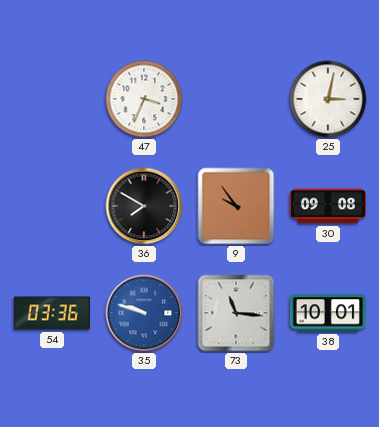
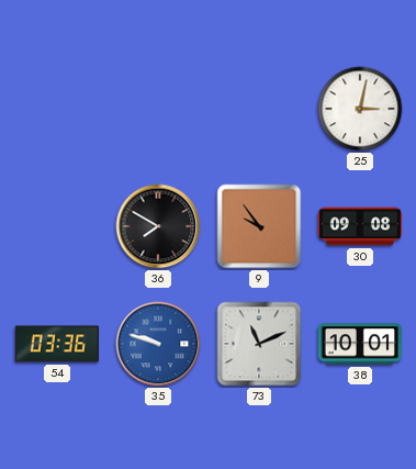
47: 3:34 -> none
73: 11:16 -> 11:11
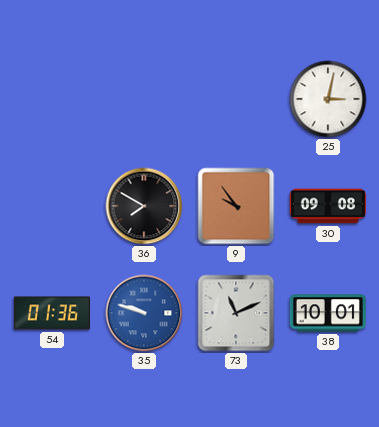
54: 03:36 -> 01:36
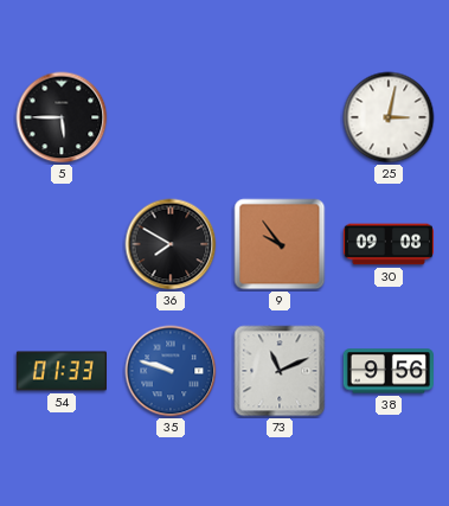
5: none -> 5:45
54: 01:36 -> 01:33
38: 10:01 -> 9:56
